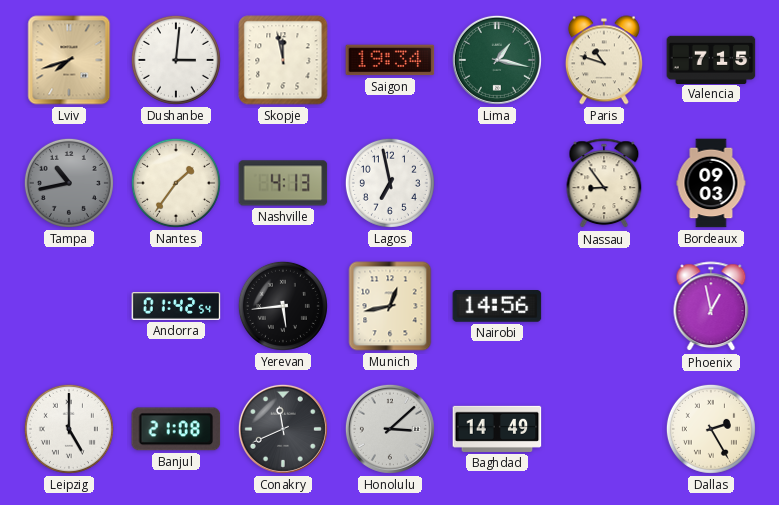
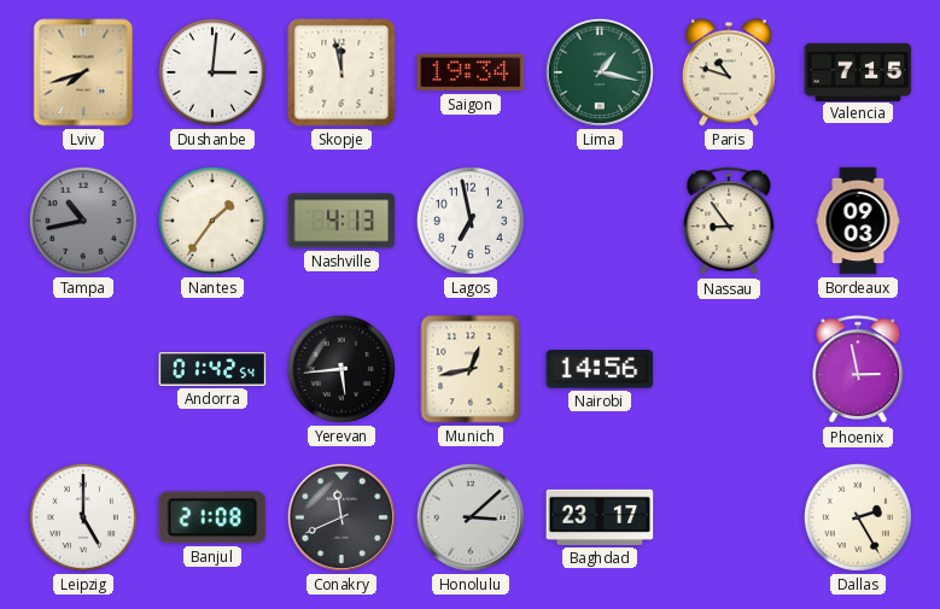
Phoenix: 12:58 -> 2:58
Baghdad: 14:49 -> 23:17
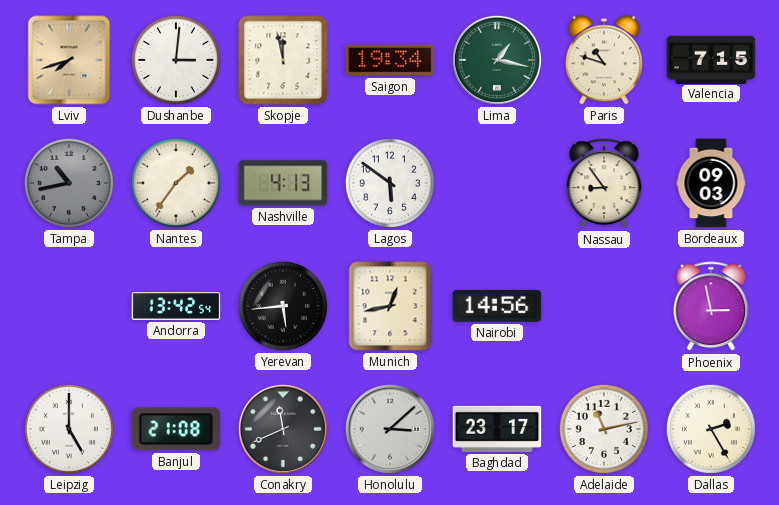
Lagos: 6:58 -> 5:51
Andorra: 01:42 -> 13:42
Adelaide: none -> 11:13
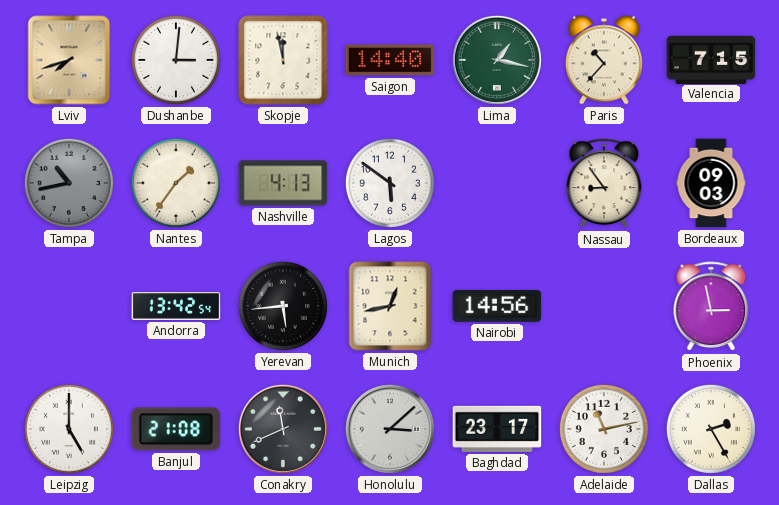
Saigon: 19:34 -> 14:40
Paris: 10:48 -> 10:37
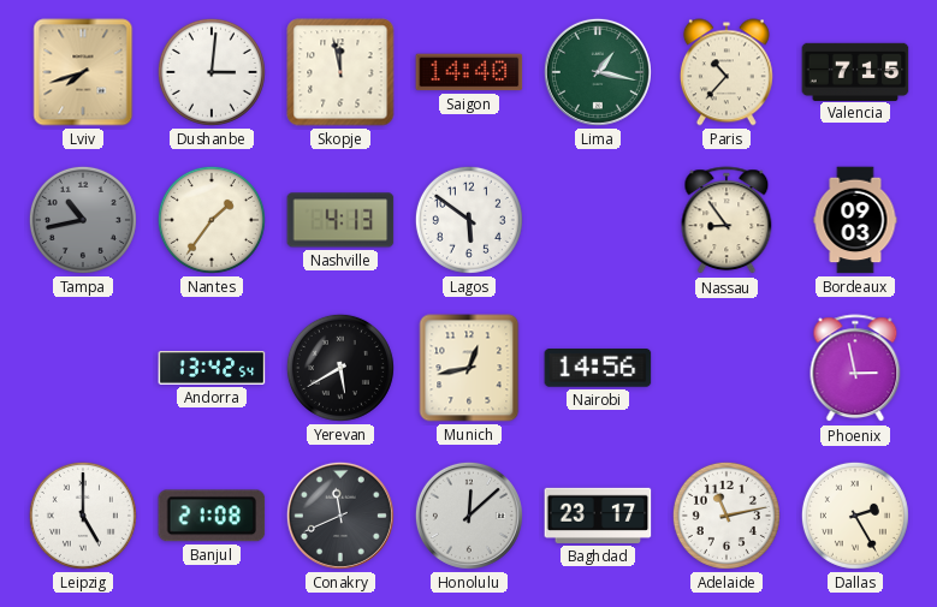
Yerevan: 5:44 -> 5:40
Honolulu: 3:08 -> 12:08
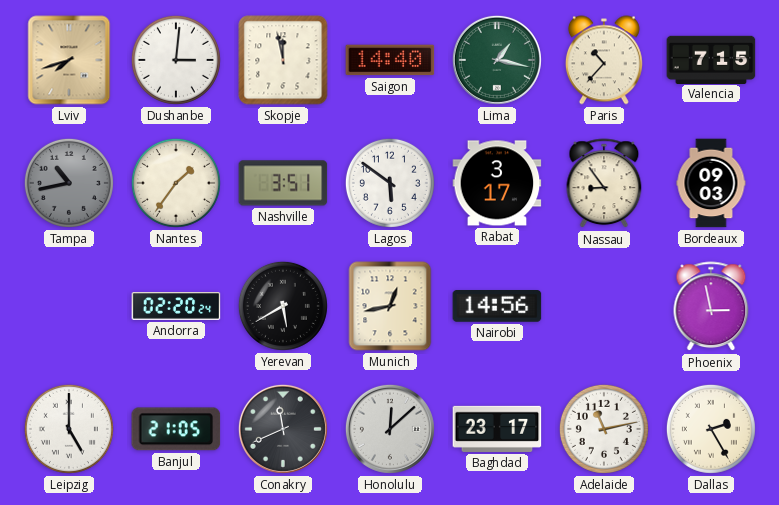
Nashville: 4:13 -> 3:51
Rabat: none -> 3:17
Andorra: 13:42 -> 02:20
Banjul: 21:08 -> 21:05
